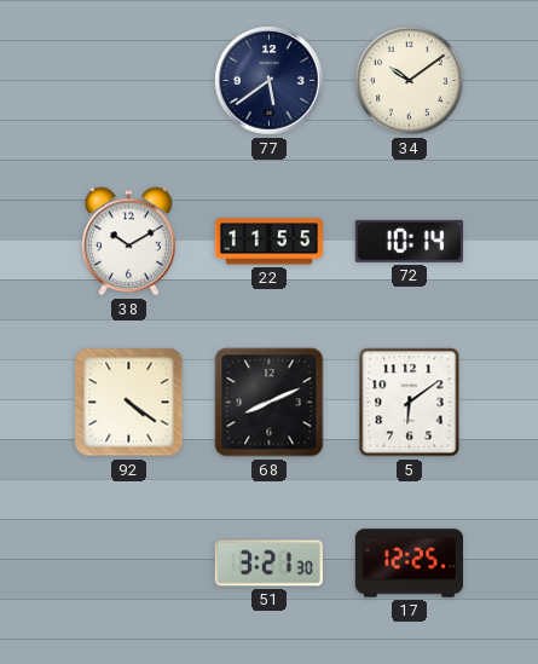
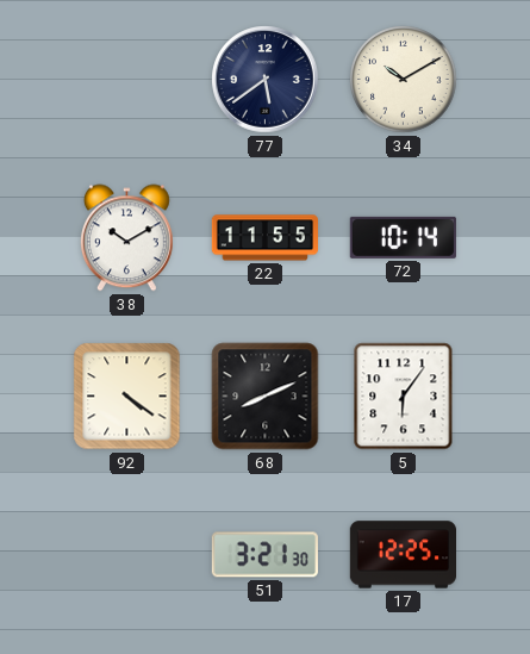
34: 10:09 -> 10:10
5: 6:09 -> 6:06
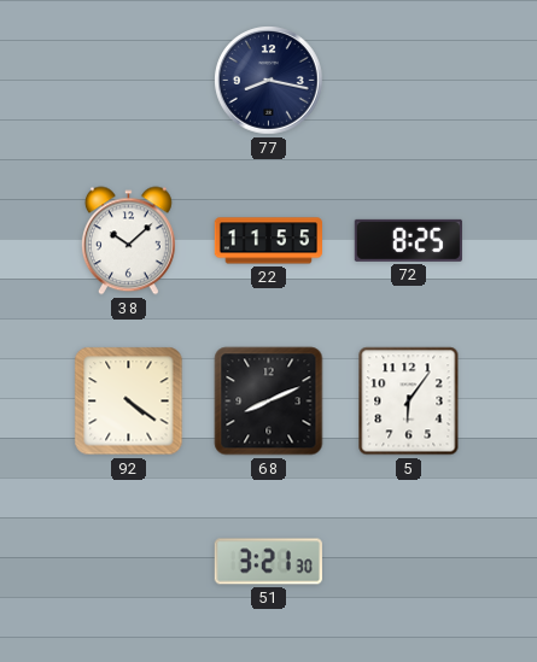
77: 5:39 -> 8:17
34: 10:10 -> none
38: 10:10 -> 10:08
72: 10:14 -> 8:25
17: 12:25 -> none
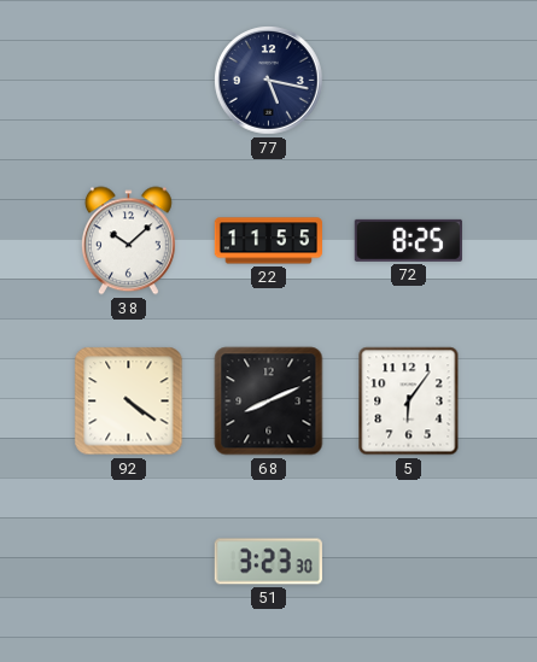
77: 8:17 -> 5:17
51: 3:21 -> 3:23
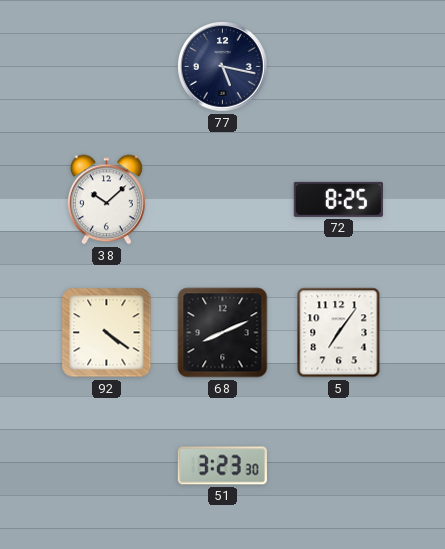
22: 11:55 -> none
5: 6:06 -> 7:06
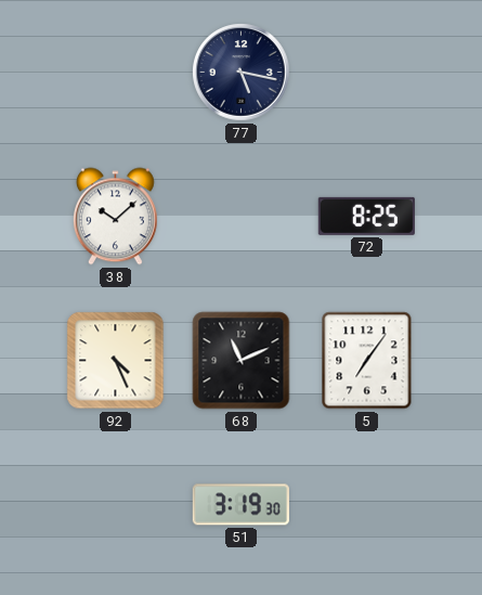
92: 4:21 -> 4:26
68: 8:11 -> 11:11
51: 3:23 -> 3:19
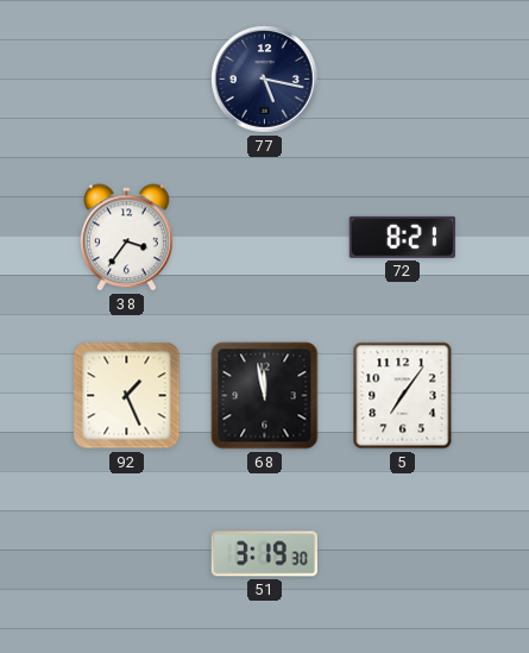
38: 10:08 -> 3:36
72: 8:25 -> 8:21
92: 4:26 -> 1:26
68: 11:11 -> 11:58
